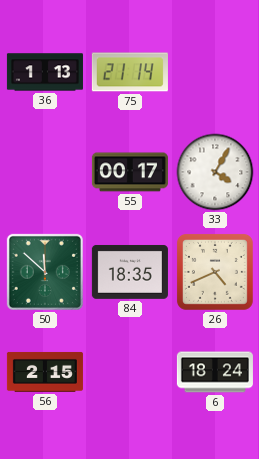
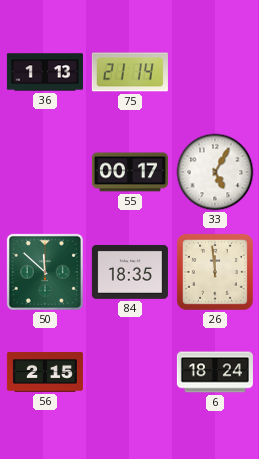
33: 4:05 -> 5:05
26: 4:41 -> 11:59
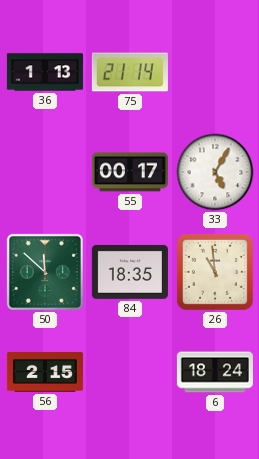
26: 11:59 -> 10:59
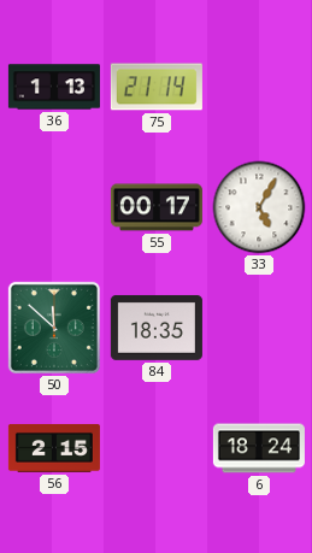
26: 10:59 -> none
